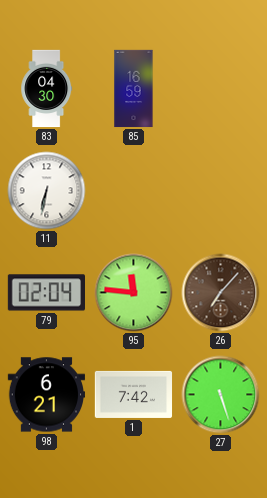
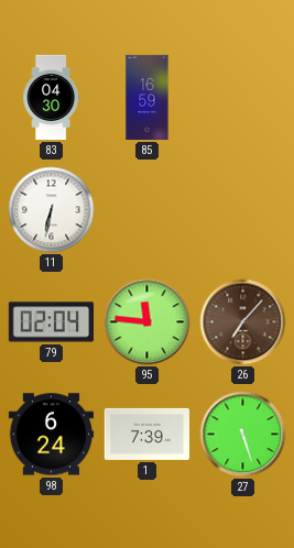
98: 6:21 -> 6:24
1: 7:42 -> 7:39
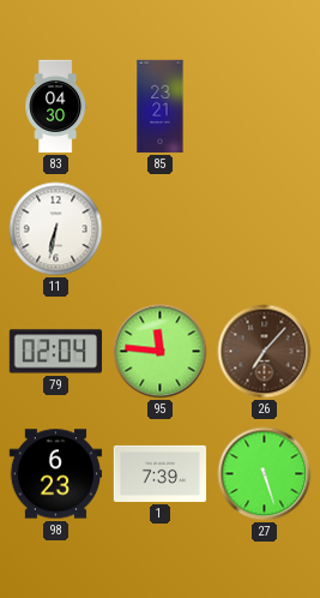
85: 16:59 -> 23:21
98: 6:24 -> 6:23
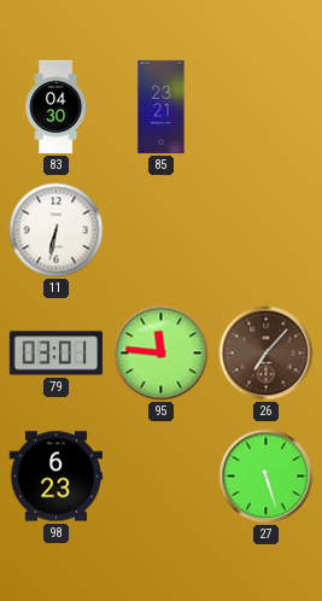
79: 02:04 -> 03:01
1: 7:39 -> none
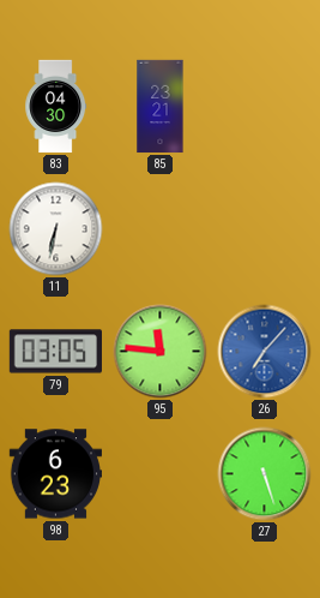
79: 03:01 -> 03:05
26 dial: brown -> blue
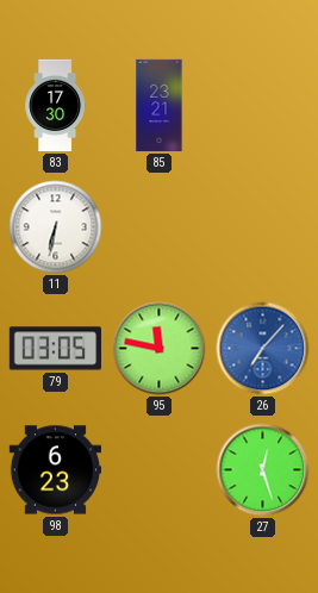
83: 04:30 -> 17:30
95: 11:46 -> 11:47
27: 5:27 -> 12:27
